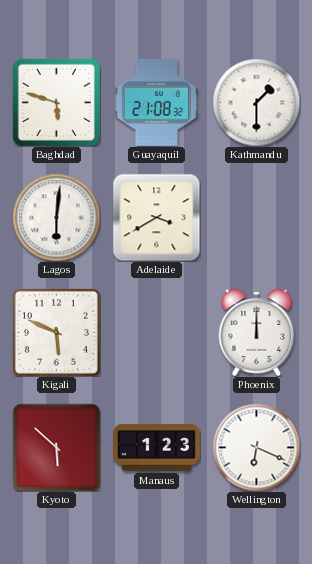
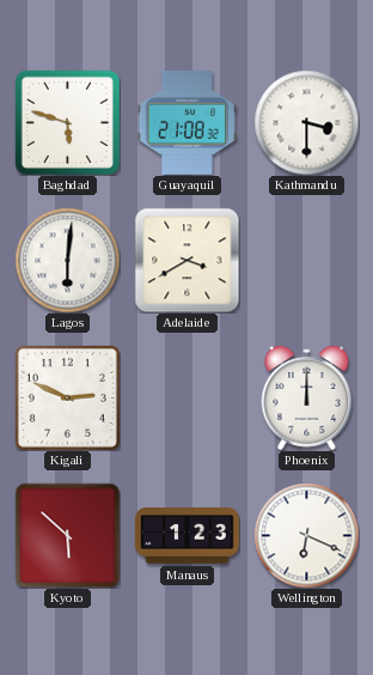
Kathmandu: 1:30 -> 3:30
Kigali: 5:49 -> 2:49
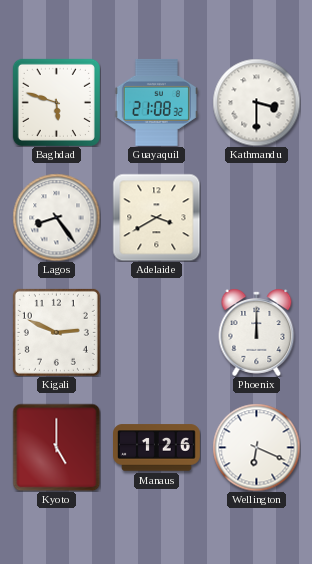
Lagos: 6:01 -> 8:24
Kyoto: 5:52 -> 5:00
Manaus: 1:23 -> 1:26
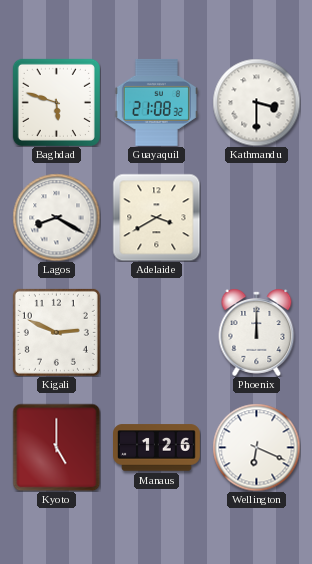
Lagos: 8:24 -> 8:20
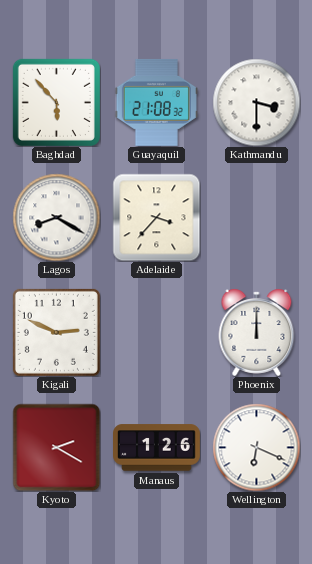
Baghdad: 5:48 -> 5:53
Adelaide: 3:40 -> 3:37
Kyoto: 5:00 -> 2:20
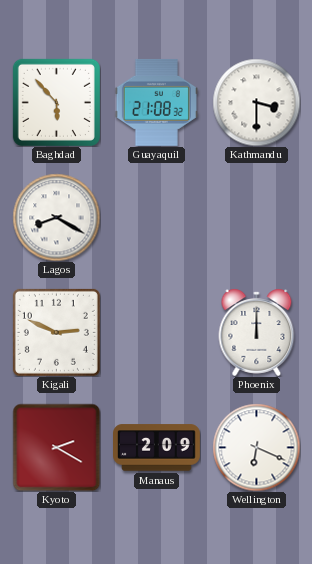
Adelaide: 3:37 -> none
Manaus: 1:26 -> 2:09
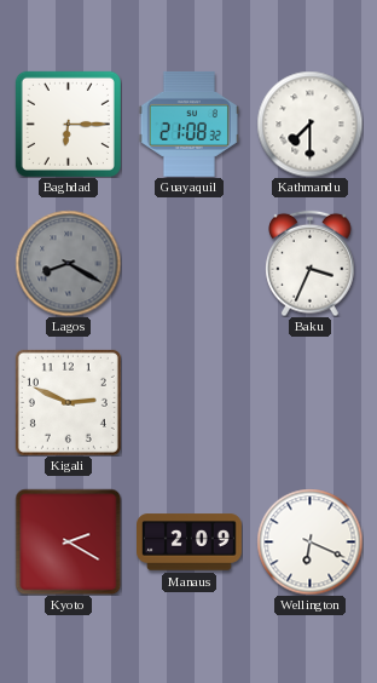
Baghdad: 5:53 -> 6:15
Kathmandu: 3:30 -> 7:30
Lagos dial: white -> grey
Baku: none -> 3:34
Phoenix: 12:00 -> none
